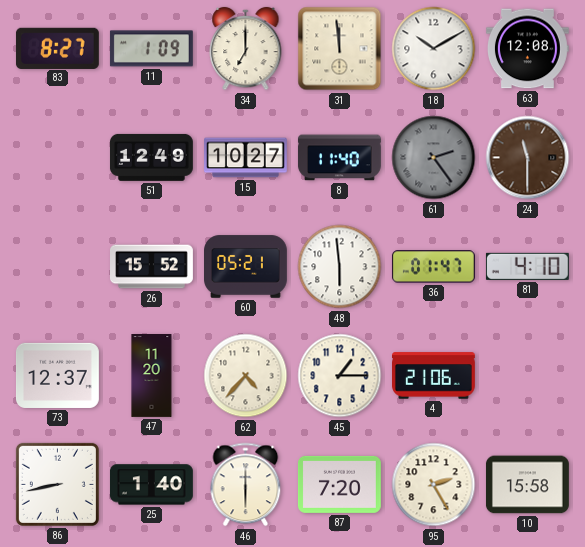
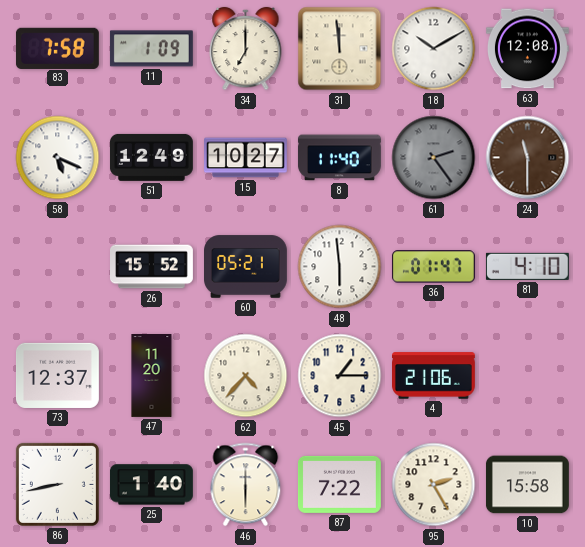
83: 8:27 -> 7:58
58: none -> 5:19
87: 7:20 -> 7:22
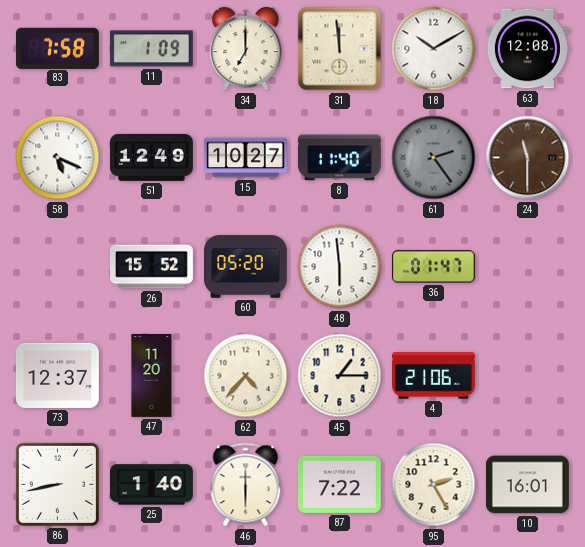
60: 05:21 -> 05:20
81: 4:10 -> none
10: 15:58 -> 16:01
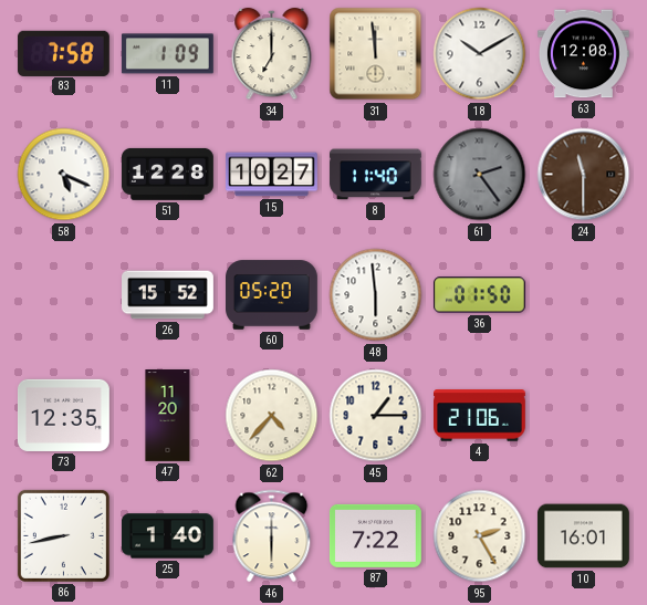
51: 12:49 -> 12:28
36: 01:47 -> 01:50
73: 12:37 -> 12:35
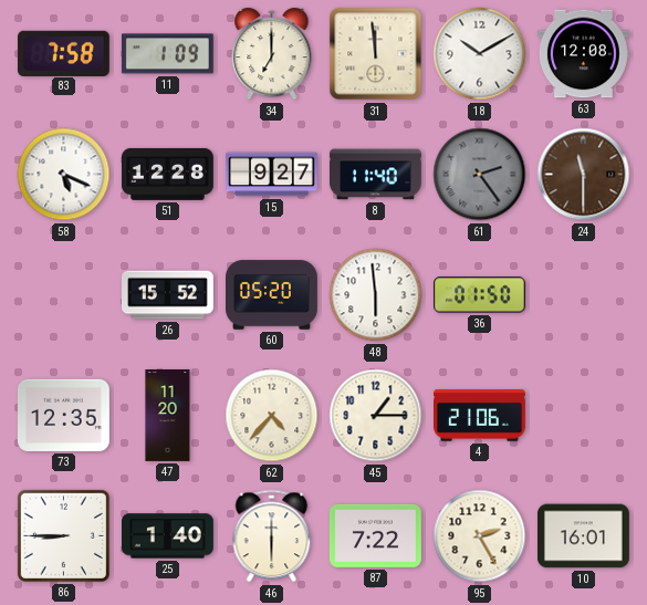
15: 10:27 -> 9:27
86: 8:43 -> 8:45
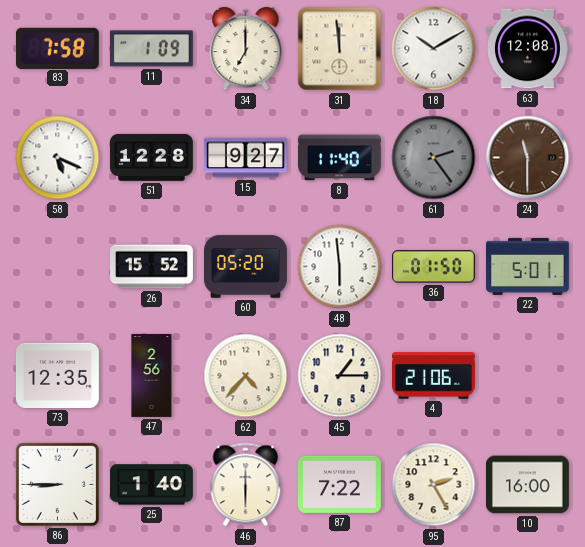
22: none -> 5:01
47: 11:20 -> 2:56
10: 16:01 -> 16:00
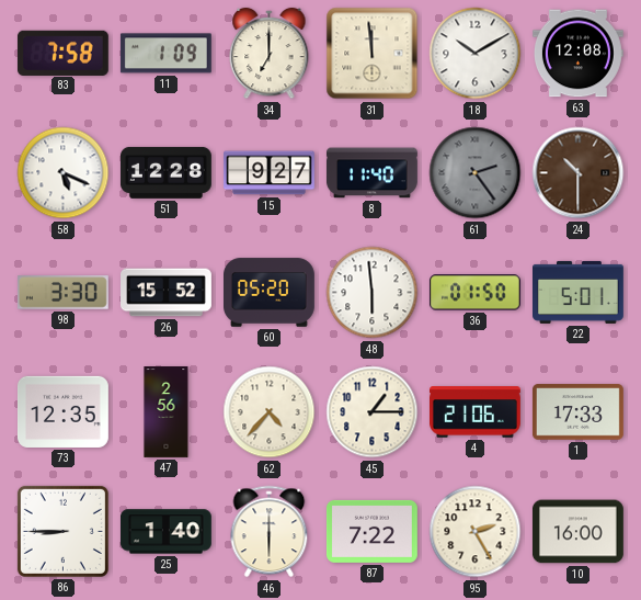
24: 11:30 -> 10:30
98: none -> 3:30
1: none -> 17:33
